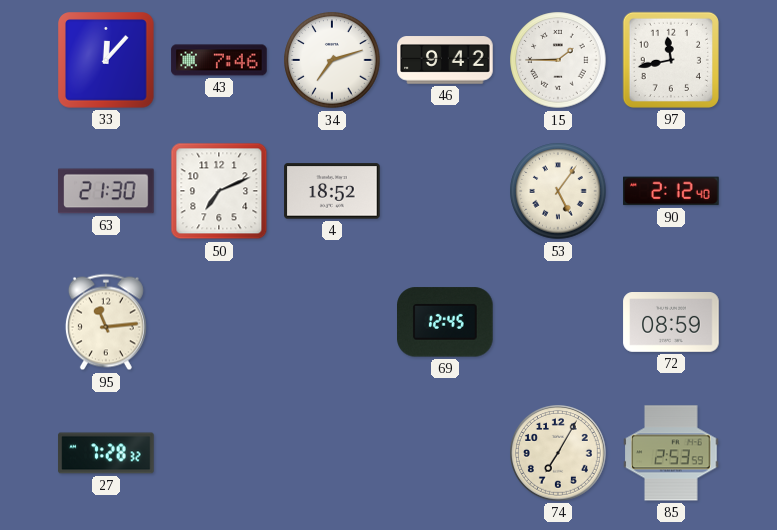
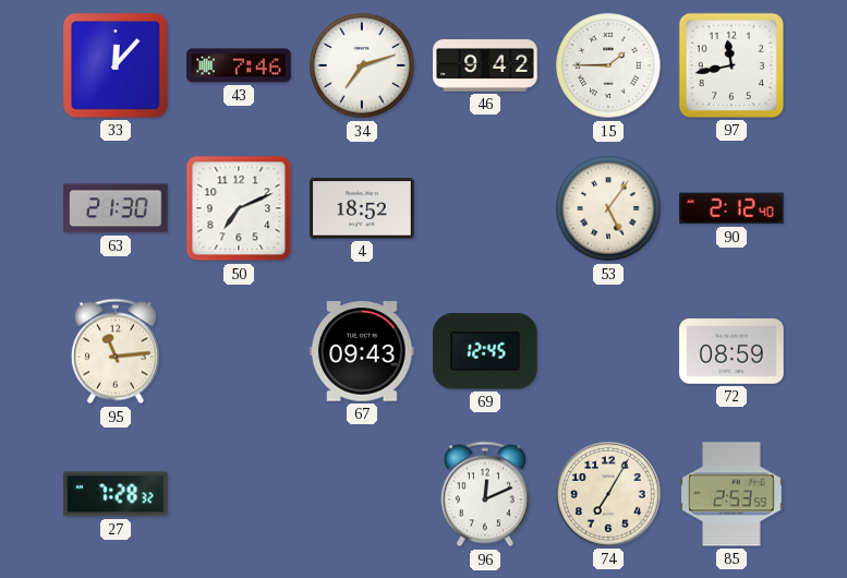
67: none -> 09:43
96: none -> 12:11
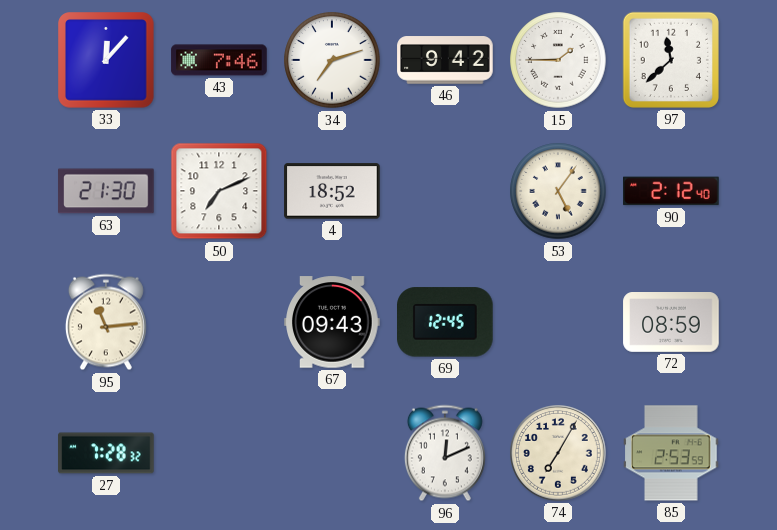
97: 11:43 -> 11:38
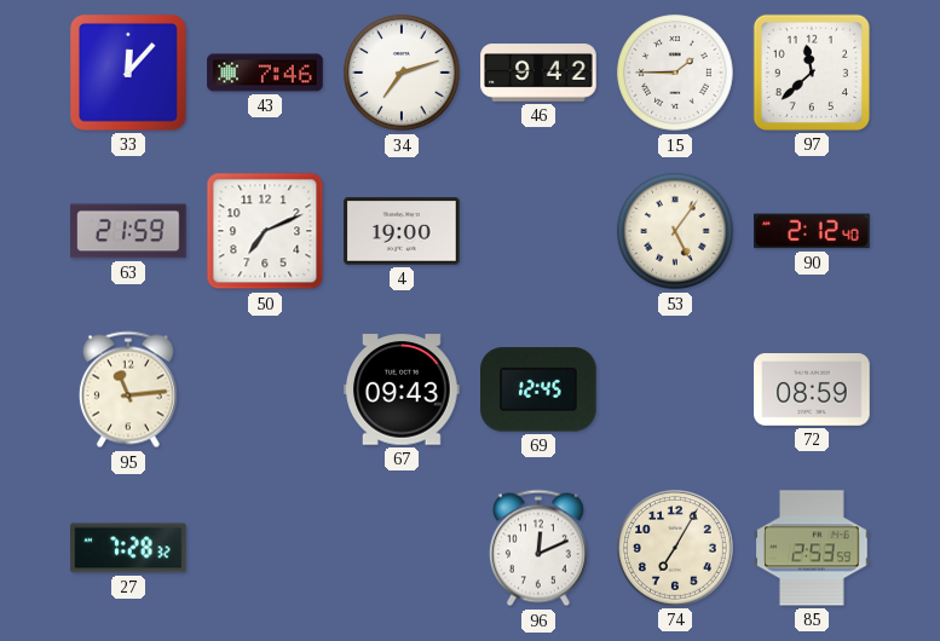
63: 21:30 -> 21:59
4: 18:52 -> 19:00
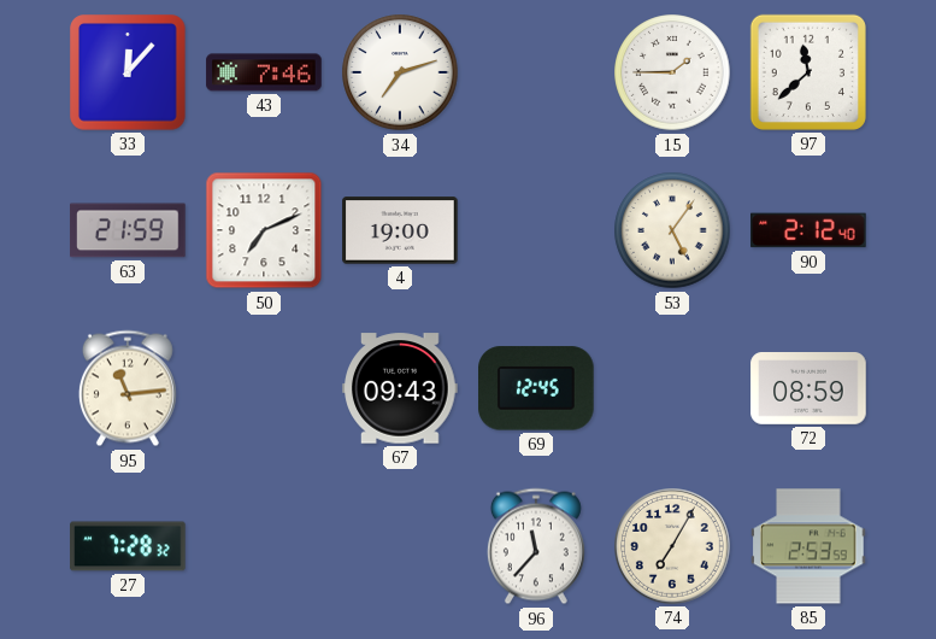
46: 9:42 -> none
96: 12:11 -> 11:37
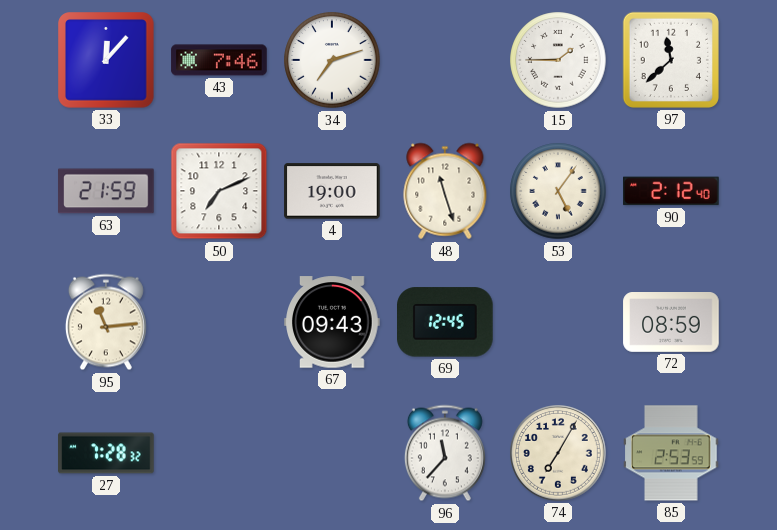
48: none -> 11:27
